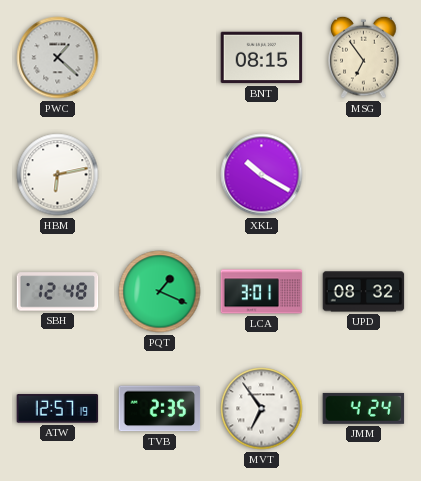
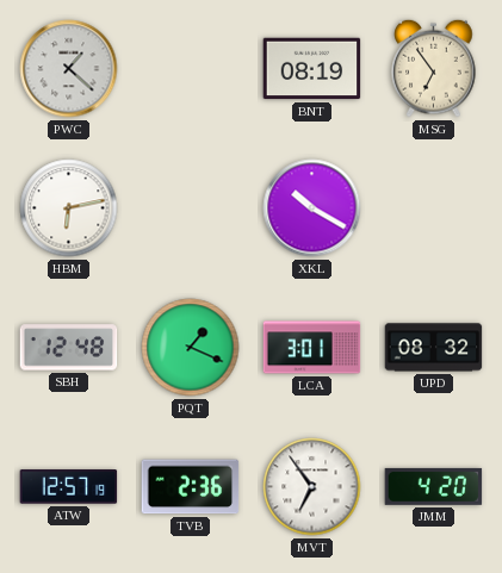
BNT: 08:15 -> 08:19
TVB: 2:35 -> 2:36
JMM: 4:24 -> 4:20
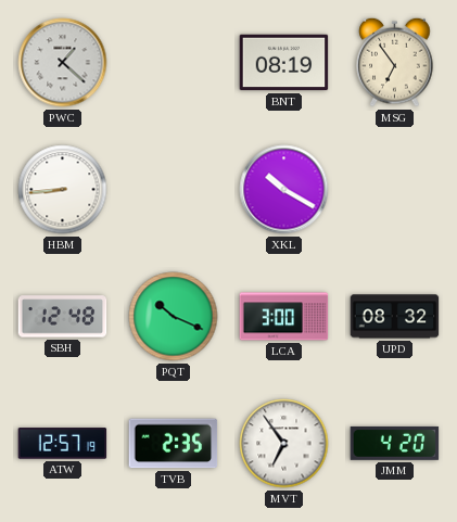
HBM: 6:13 -> 8:44
PQT: 1:19 -> 10:19
LCA: 3:01 -> 3:00
TVB: 2:36 -> 2:35
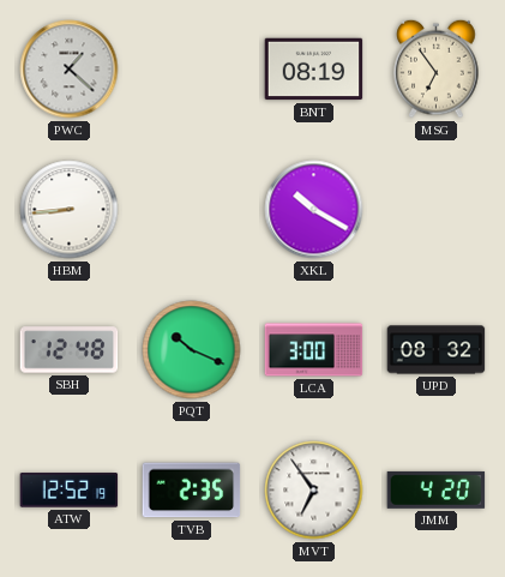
ATW: 12:57 -> 12:52
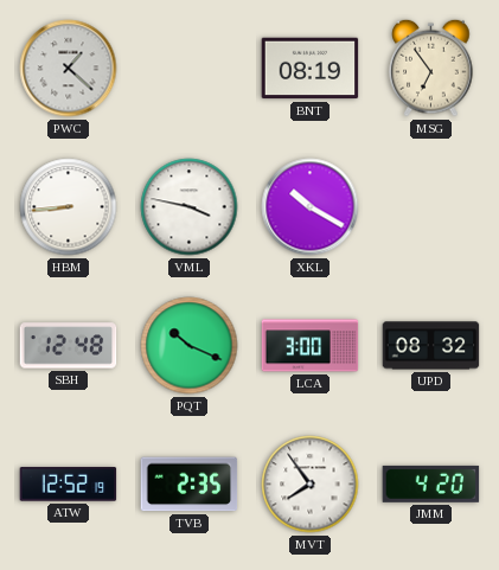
VML: none -> 3:47
MVT: 6:54 -> 7:54
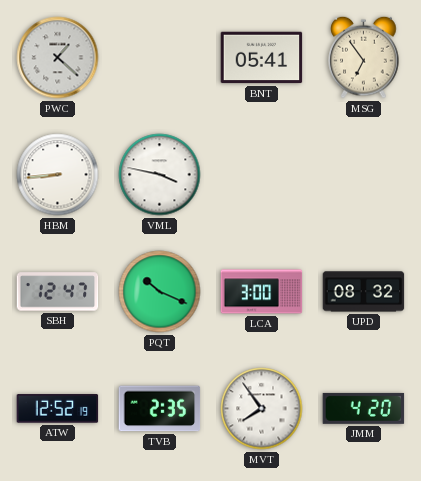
BNT: 08:19 -> 05:41
XKL: 10:20 -> none
SBH: 12:48 -> 12:47
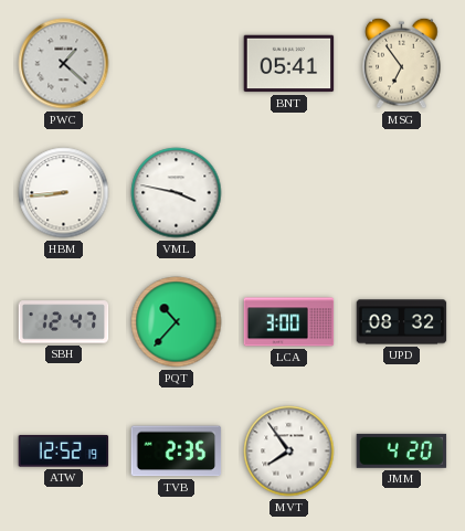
PQT: 10:19 -> 10:37
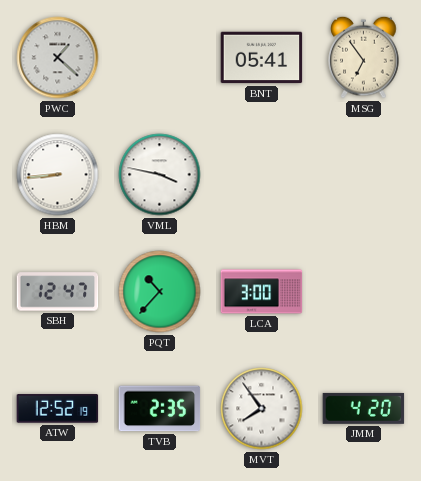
UPD: 08:32 -> none
